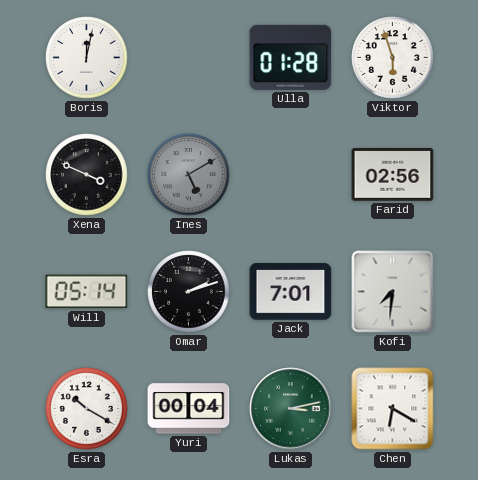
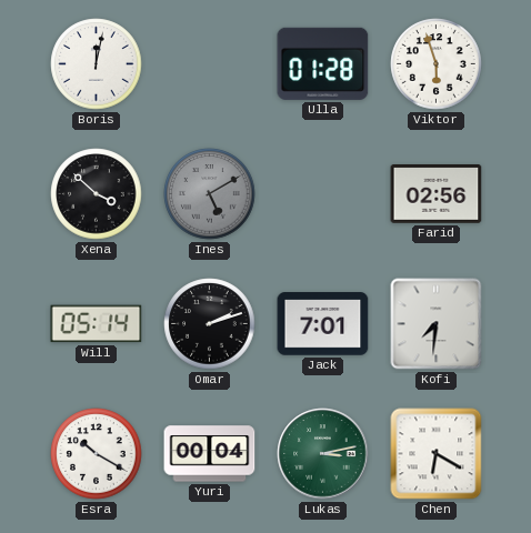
Xena: 3:49 -> 3:52
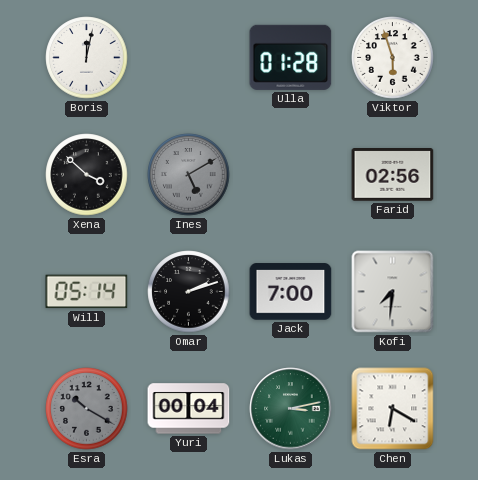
Jack: 7:01 -> 7:00
Esra dial: white -> grey
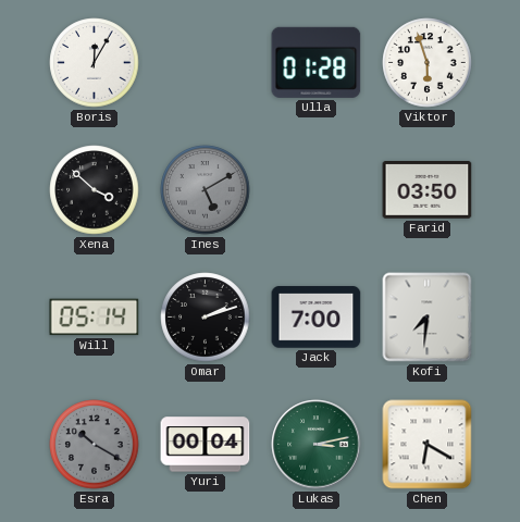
Boris: 12:02 -> 12:05
Farid: 02:56 -> 03:50
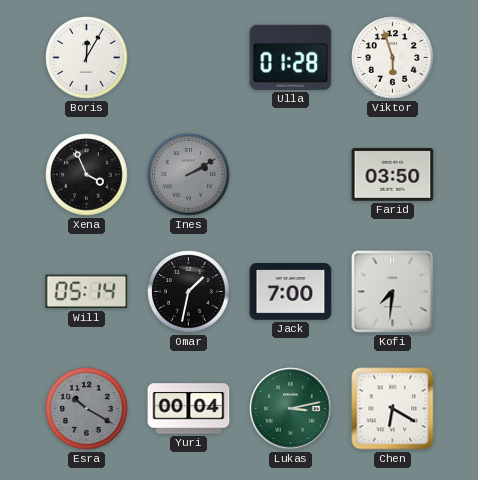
Xena: 3:52 -> 3:56
Ines: 5:10 -> 2:10
Omar: 2:12 -> 1:32
